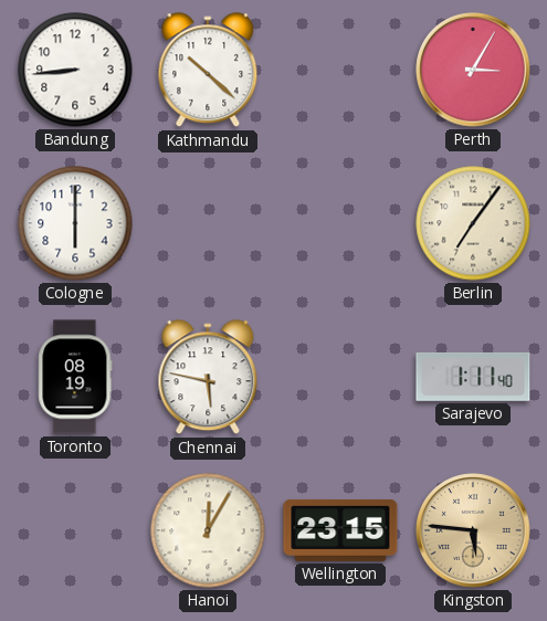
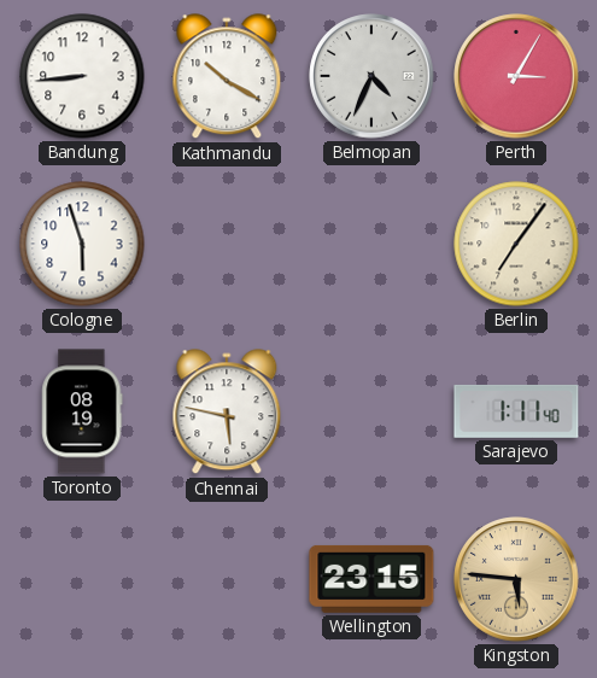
Kathmandu: 10:22 -> 10:20
Belmopan: none -> 4:34
Cologne: 6:00 -> 5:57
Hanoi: 12:05 -> none
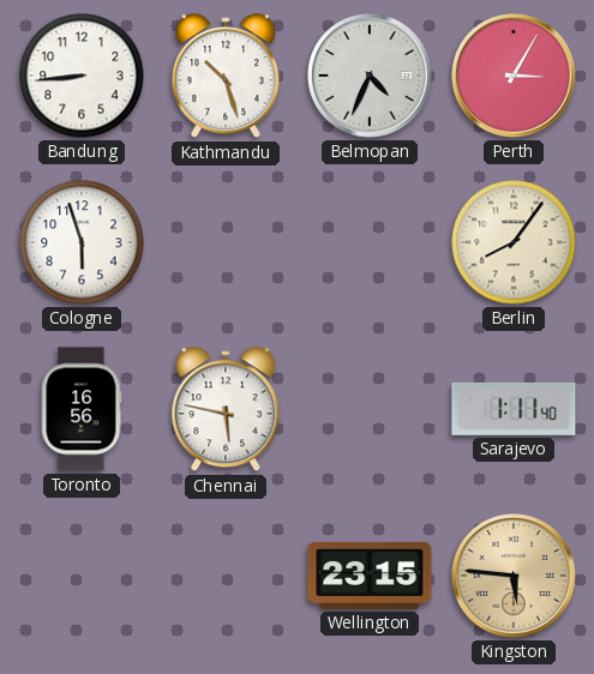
Kathmandu: 10:20 -> 10:27
Berlin: 7:06 -> 8:06
Toronto: 08:19 -> 16:56
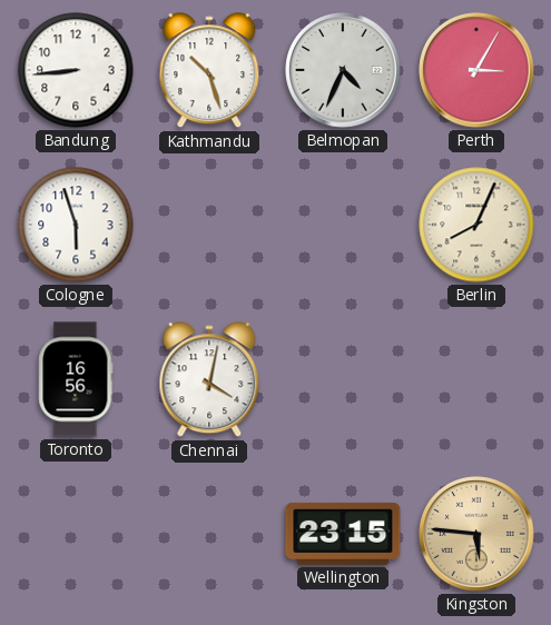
Berlin: 8:06 -> 8:04
Chennai: 5:47 -> 4:02
Sarajevo: 1:11 -> none
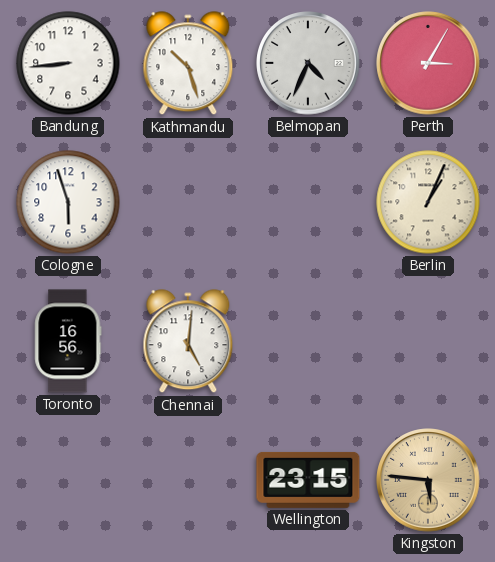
Berlin: 8:04 -> 1:04
Chennai: 4:02 -> 5:01
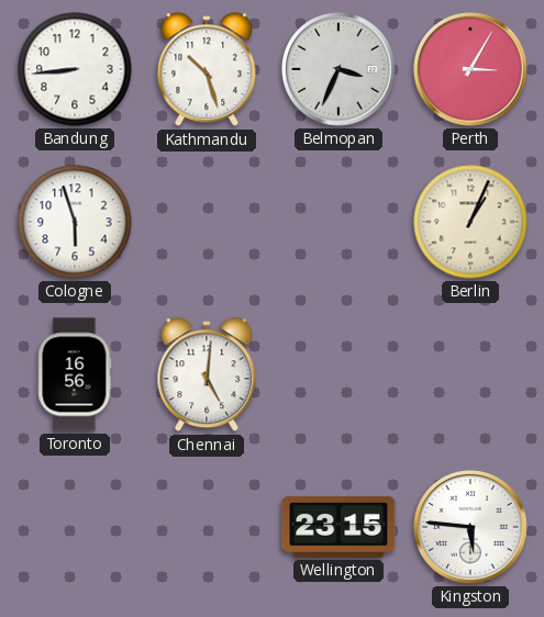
Belmopan: 4:34 -> 3:34
Kingston dial: champagne -> white
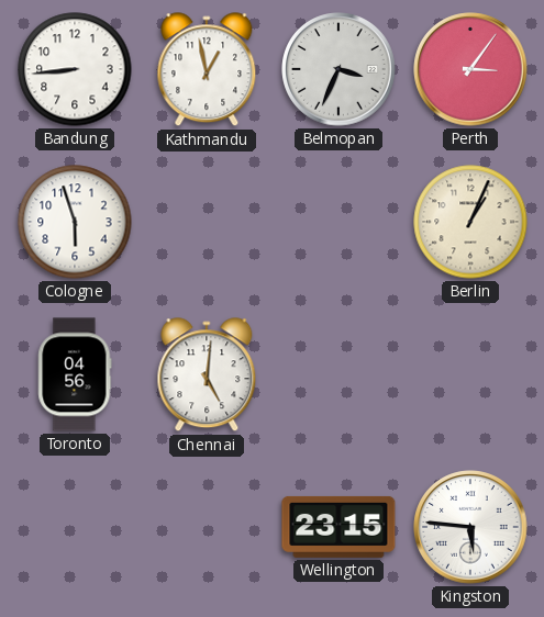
Kathmandu: 10:27 -> 12:58
Perth: 3:05 -> 3:06
Toronto: 16:56 -> 04:56
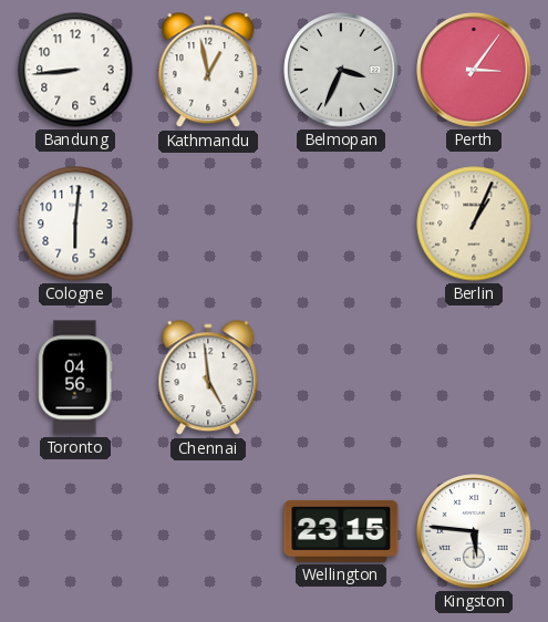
Cologne: 5:57 -> 6:01
Chennai: 5:01 -> 4:59
